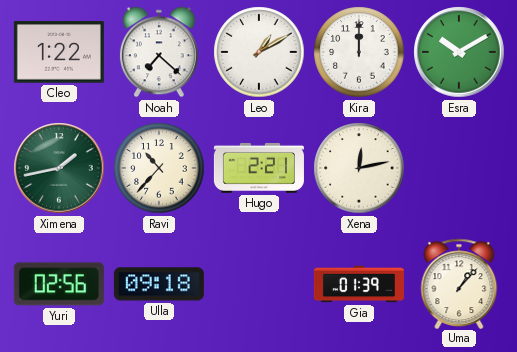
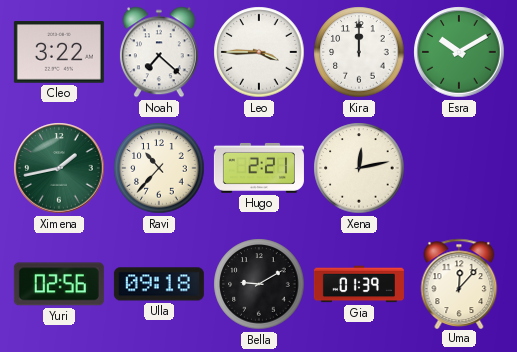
Cleo: 1:22 -> 3:22
Leo: 1:10 -> 3:45
Bella: none -> 9:10
Uma: 1:07 -> 12:07
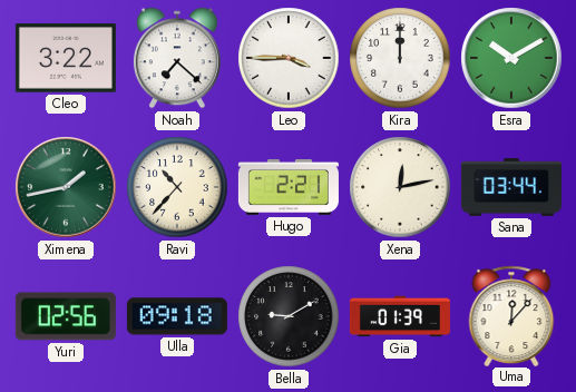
Sana: none -> 03:44
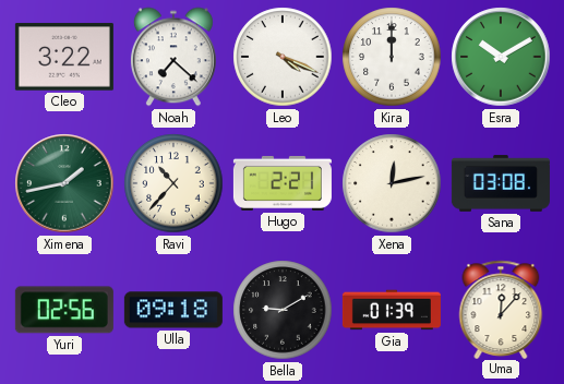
Leo: 3:45 -> 4:19
Sana: 03:44 -> 03:08
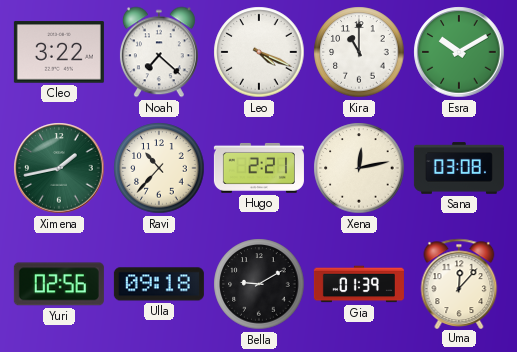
Kira: 12:00 -> 11:00
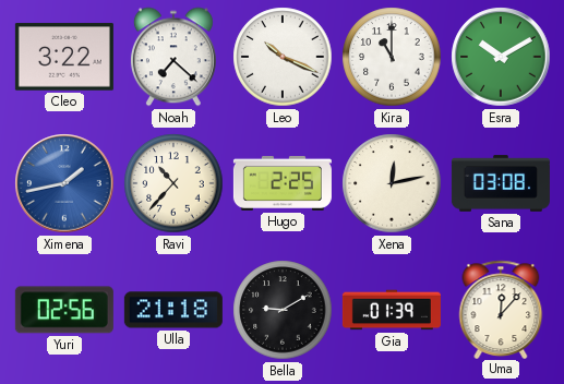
Leo: 4:19 -> 10:19
Ximena dial: green -> blue
Hugo: 2:21 -> 2:25
Ulla: 09:18 -> 21:18
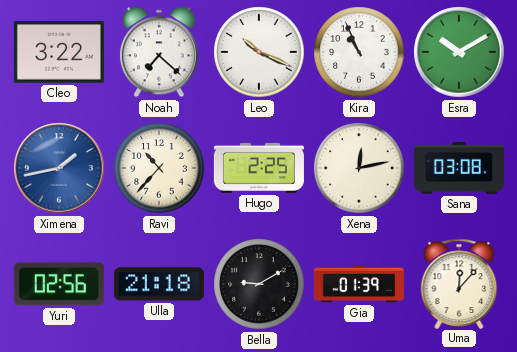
Kira: 11:00 -> 10:56
